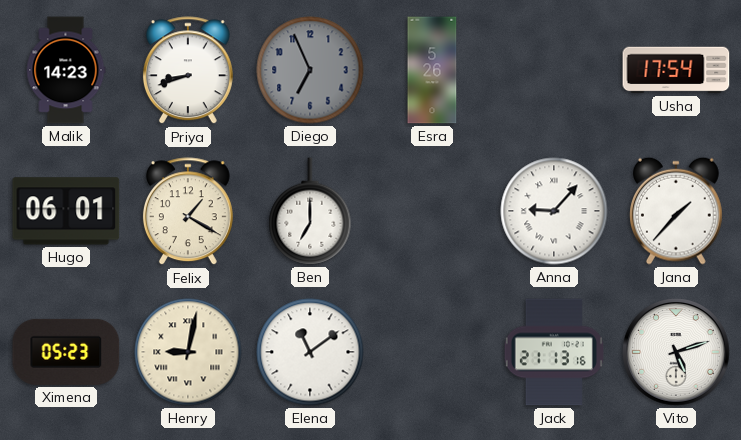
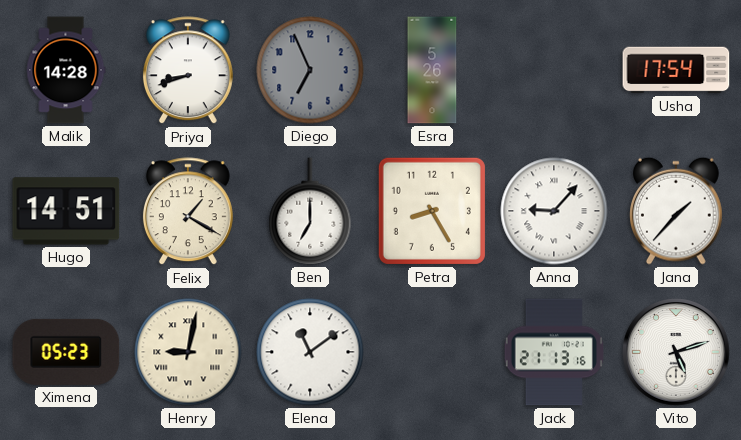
Malik: 14:23 -> 14:28
Hugo: 06:01 -> 14:51
Petra: none -> 8:25
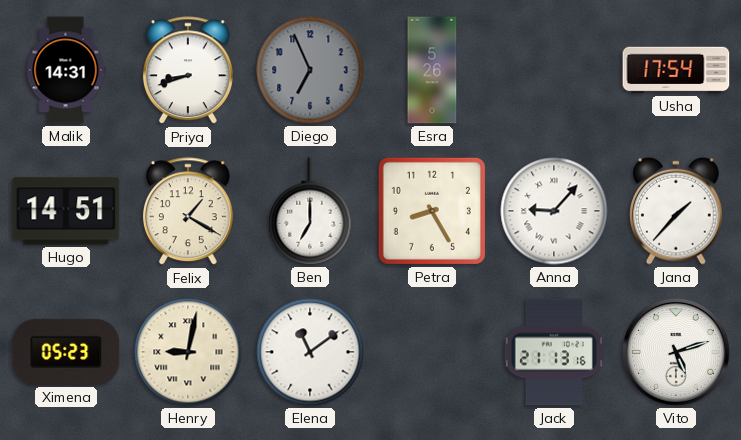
Malik: 14:28 -> 14:31
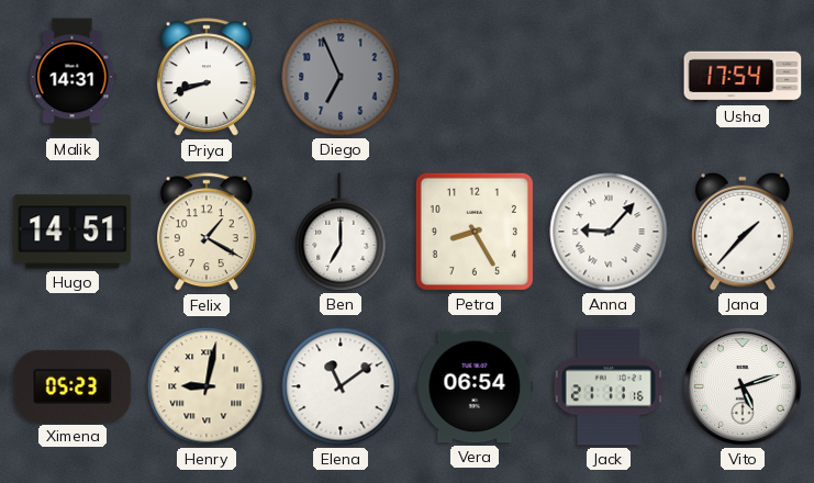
Esra: 5:26 -> none
Vera: none -> 06:54
Jack: 21:13 -> 21:11
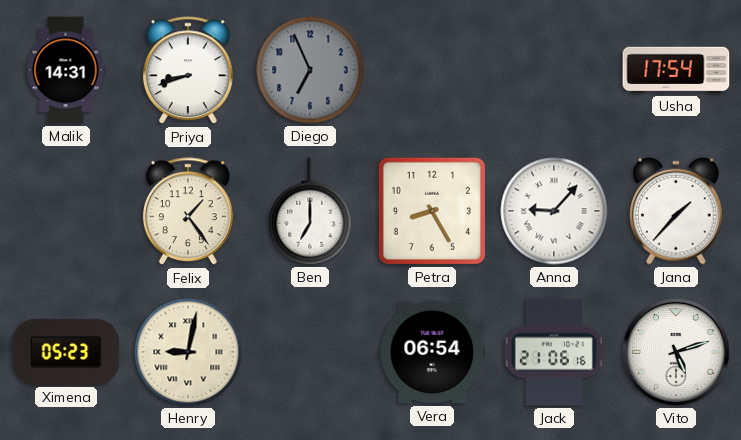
Hugo: 14:51 -> none
Felix: 1:20 -> 1:24
Elena: 11:09 -> none
Jack: 21:11 -> 21:06
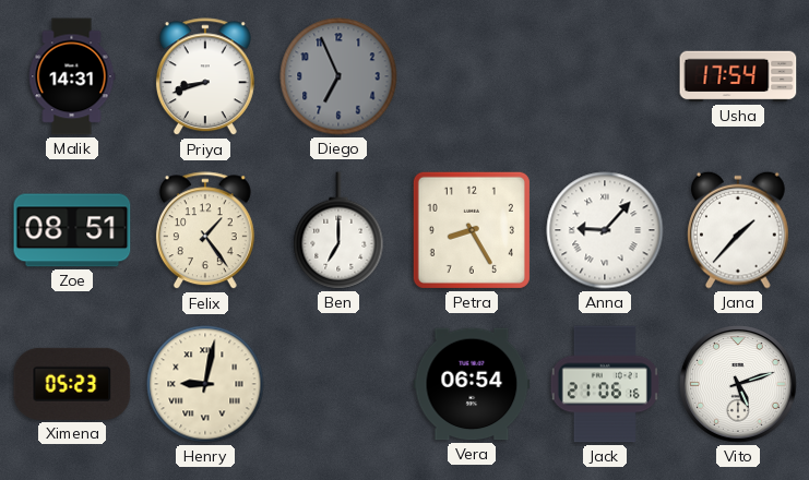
Zoe: none -> 08:51
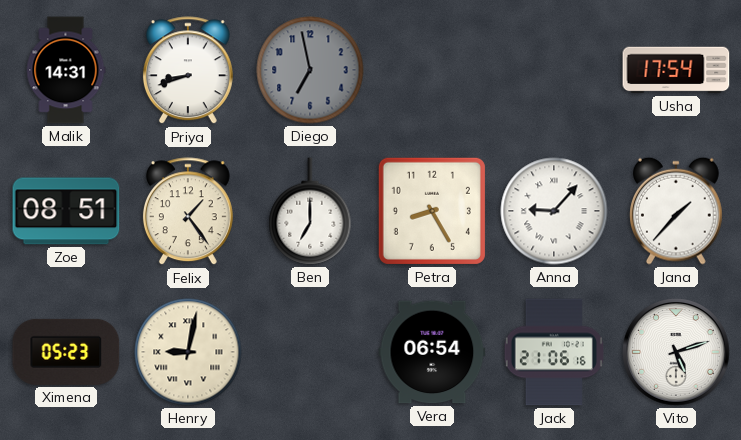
Diego: 6:56 -> 6:58
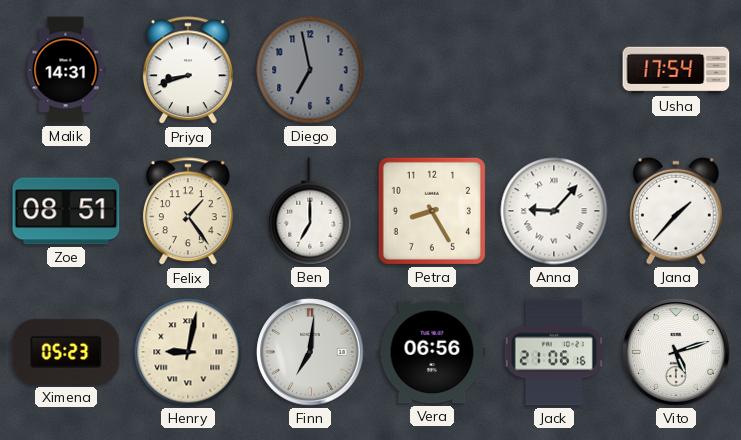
Finn: none -> 7:01
Vera: 06:54 -> 06:56
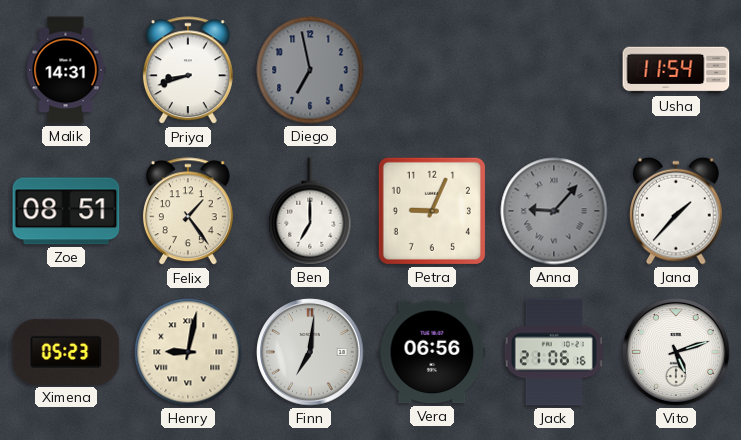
Usha: 17:54 -> 11:54
Petra: 8:25 -> 9:04
Anna dial: white -> grey
